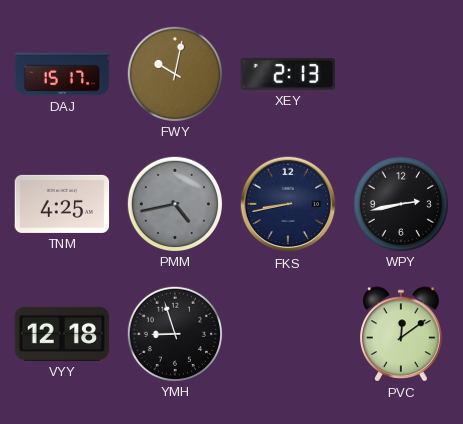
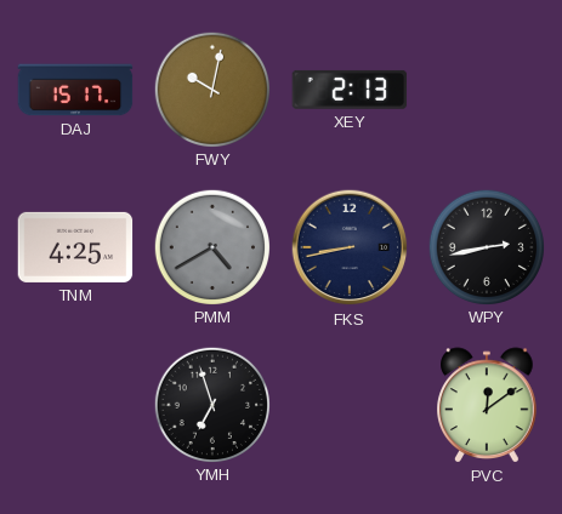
PMM: 4:43 -> 4:40
VYY: 12:18 -> none
YMH: 8:57 -> 6:57
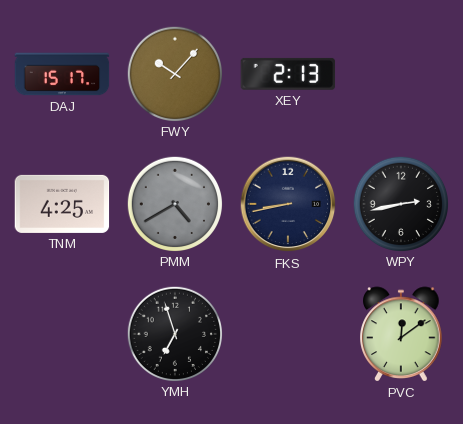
FWY: 10:02 -> 10:07
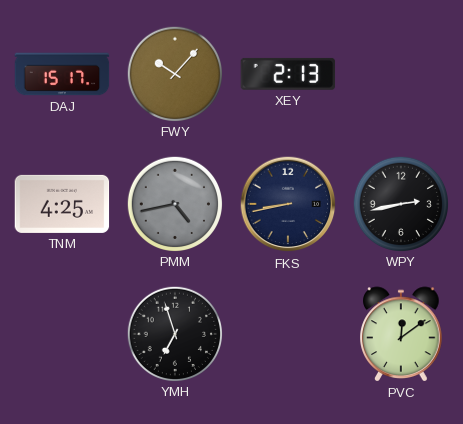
PMM: 4:40 -> 4:43
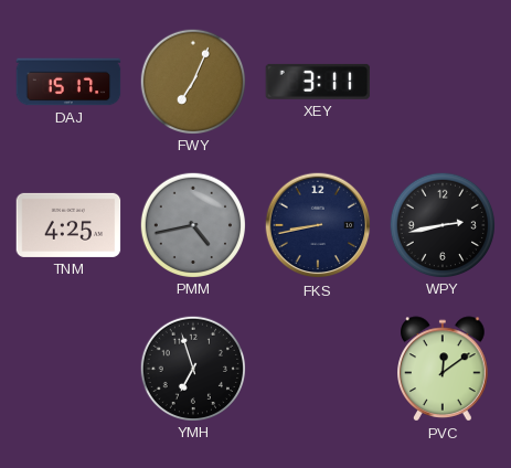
FWY: 10:07 -> 7:04
XEY: 2:13 -> 3:11
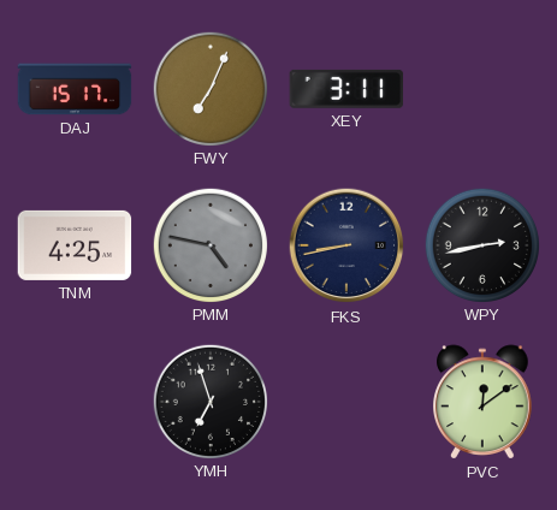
PMM: 4:43 -> 4:47
